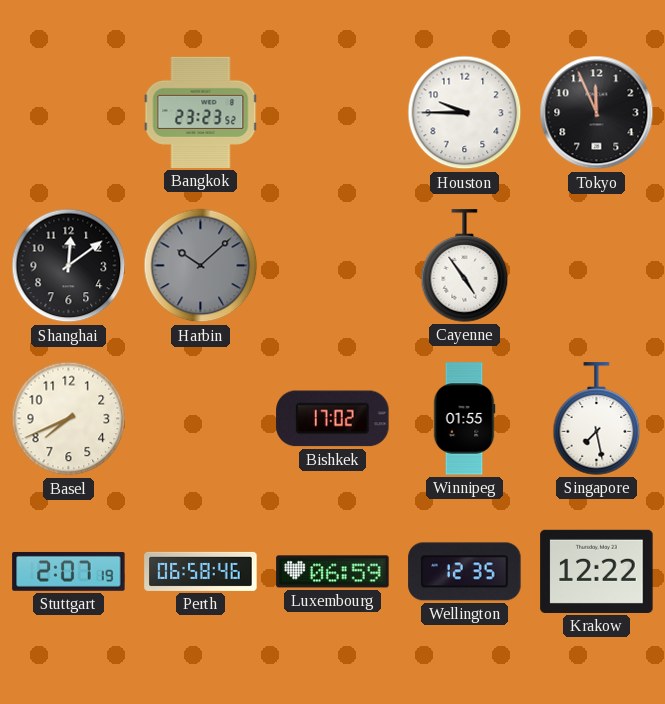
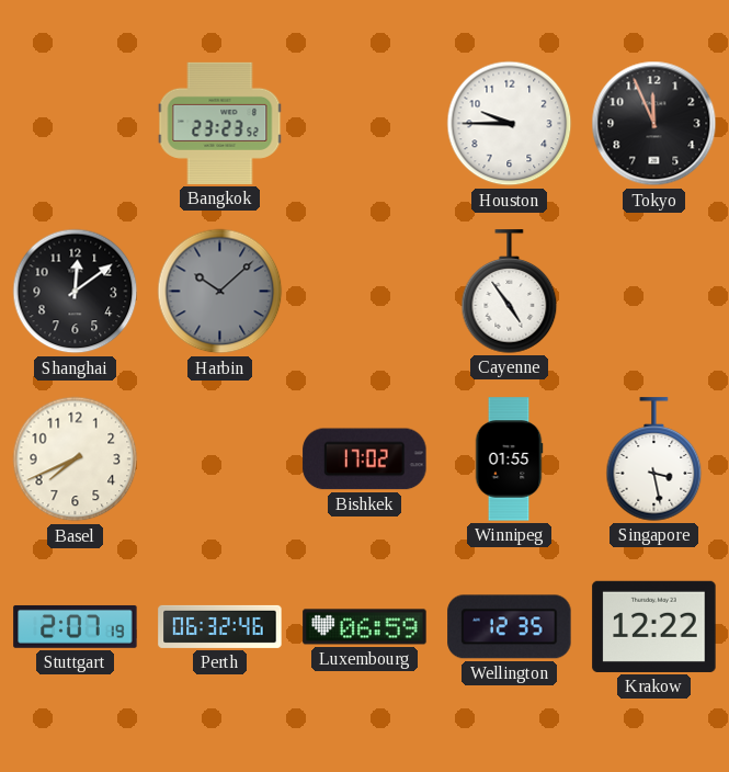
Singapore: 7:28 -> 3:28
Perth: 06:58 -> 06:32
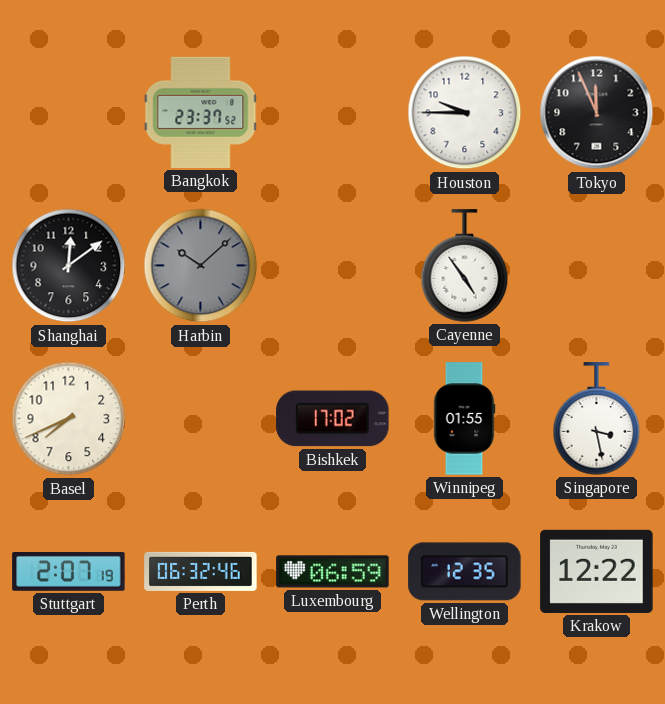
Bangkok: 23:23 -> 23:37
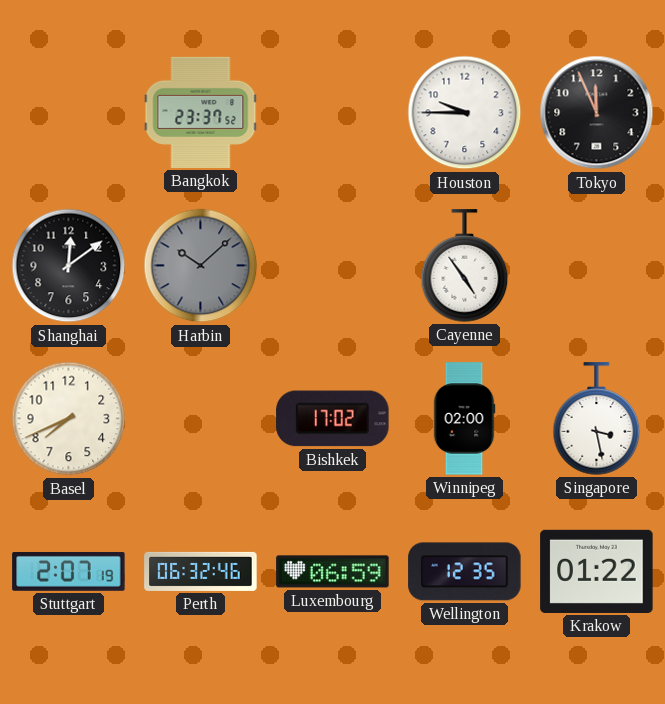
Winnipeg: 01:55 -> 02:00
Krakow: 12:22 -> 01:22
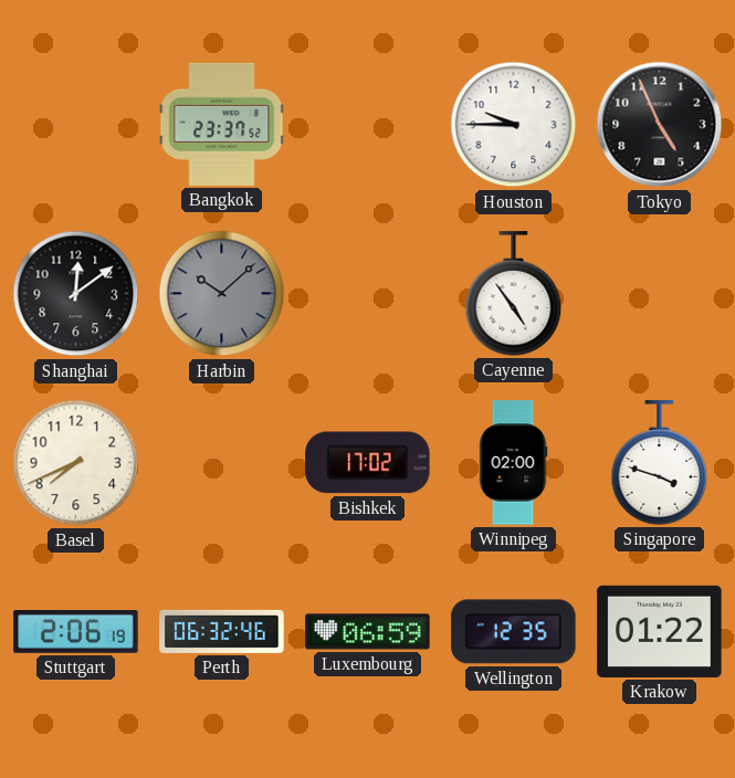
Tokyo: 11:56 -> 4:56
Singapore: 3:28 -> 3:48
Stuttgart: 2:07 -> 2:06
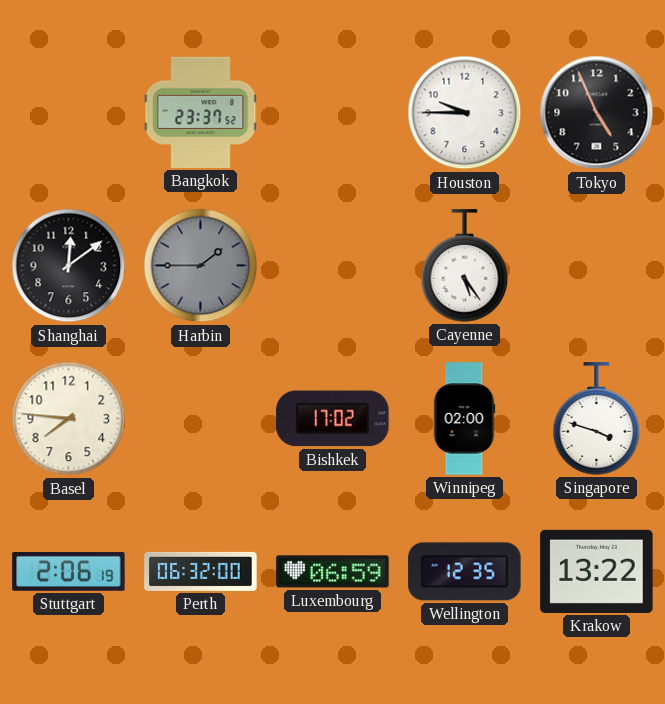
Harbin: 10:08 -> 1:45
Cayenne: 4:54 -> 5:24
Basel: 7:41 -> 7:46
Perth: 06:32:46 -> 06:32:00
Krakow: 01:22 -> 13:22
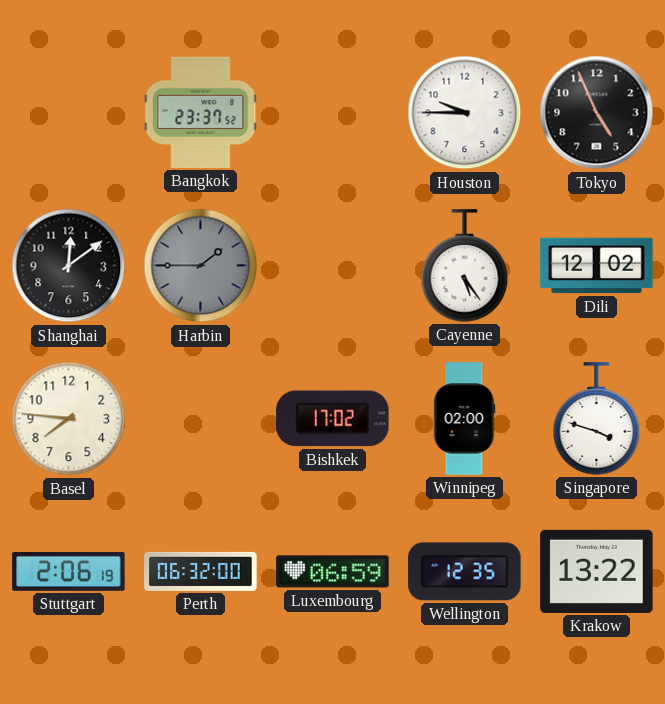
Dili: none -> 12:02
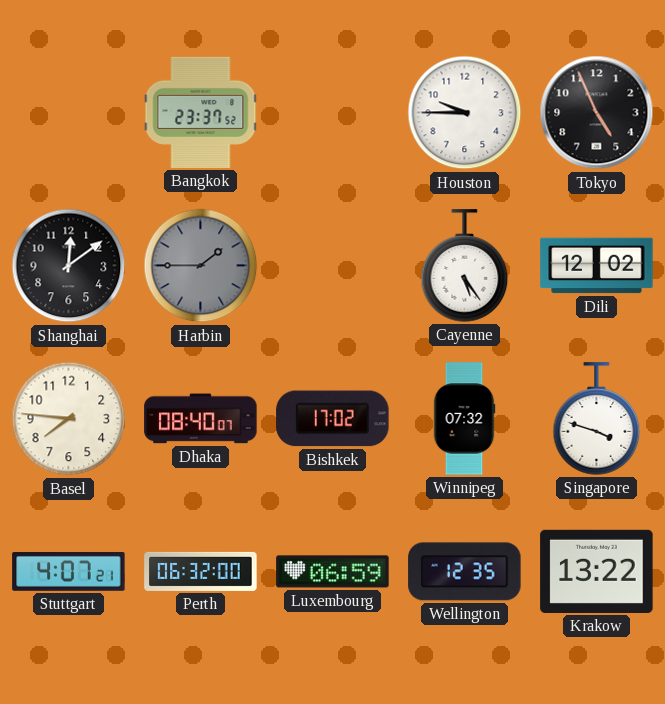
Dhaka: none -> 08:40
Winnipeg: 02:00 -> 07:32
Stuttgart: 2:06 -> 4:07
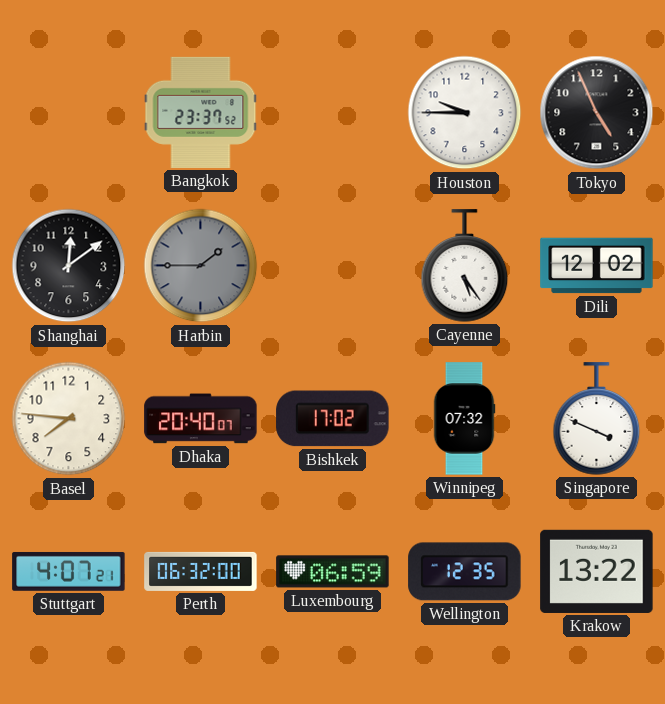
Dhaka: 08:40 -> 20:40
Singapore: 3:48 -> 3:49
